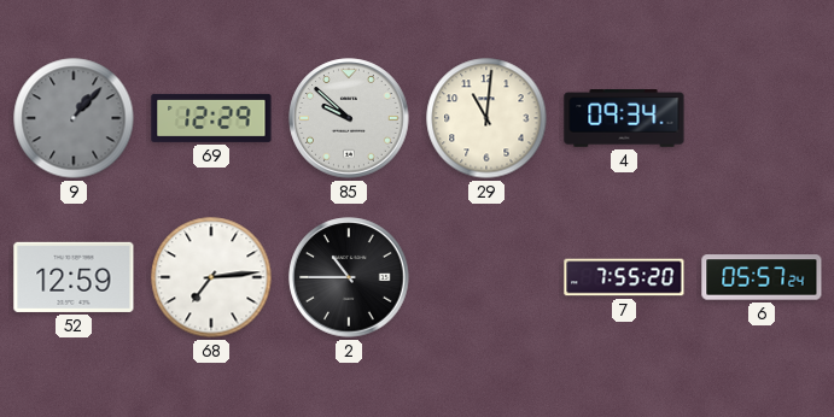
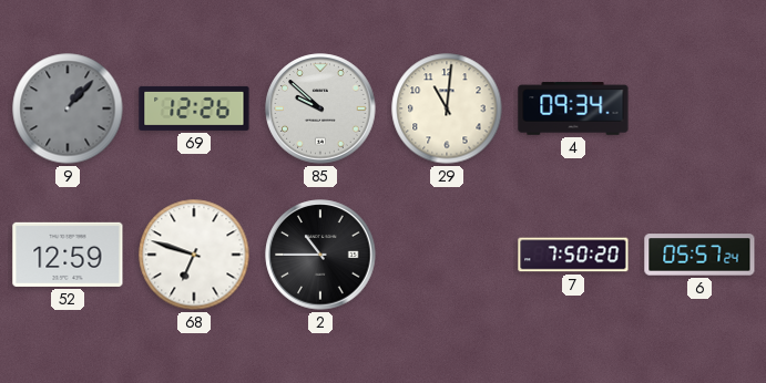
69: 12:29 -> 12:26
68: 7:14 -> 6:48
7: 7:55 -> 7:50
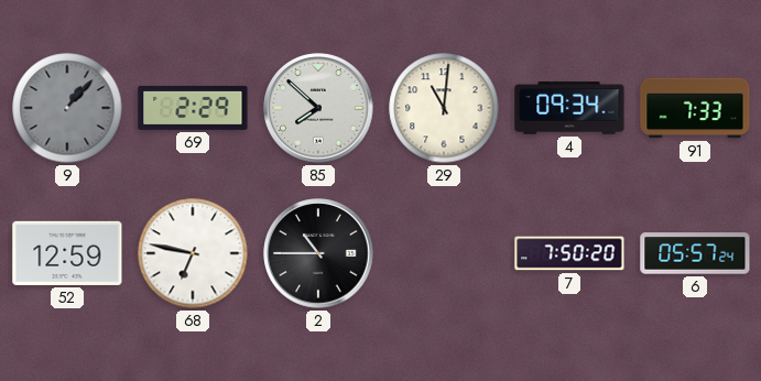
69: 12:26 -> 2:29
85: 9:52 -> 7:52
91: none -> 7:33
68: 6:48 -> 6:47
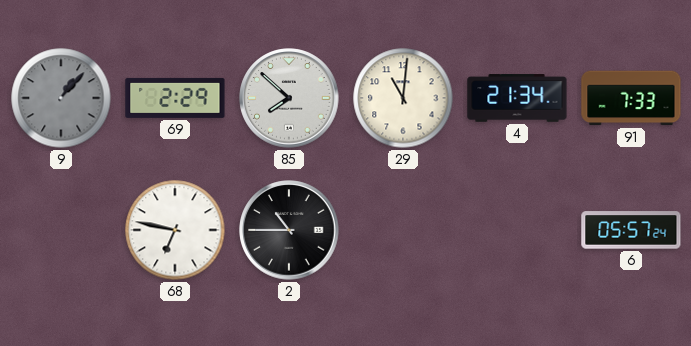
4: 09:34 -> 21:34
52: 12:59 -> none
7: 7:50 -> none
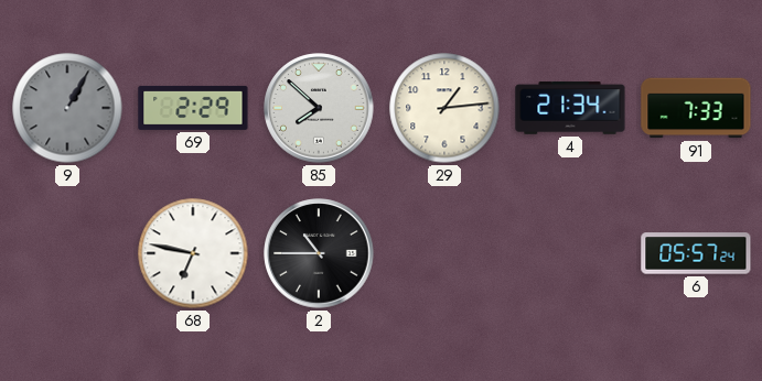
9: 1:07 -> 1:05
29: 11:01 -> 1:14
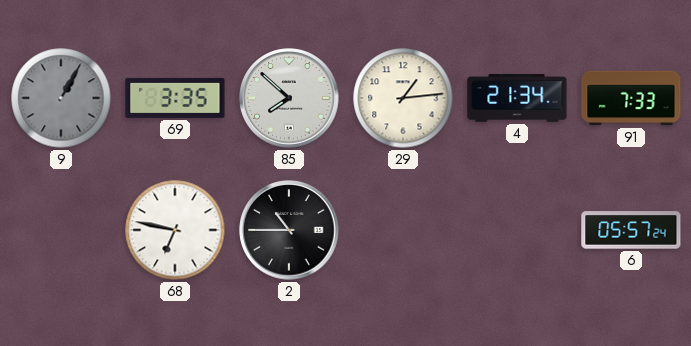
69: 2:29 -> 3:35
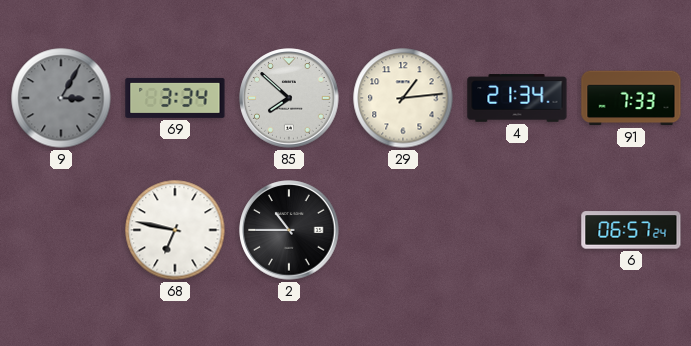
9: 1:05 -> 3:05
69: 3:35 -> 3:34
6: 05:57 -> 06:57
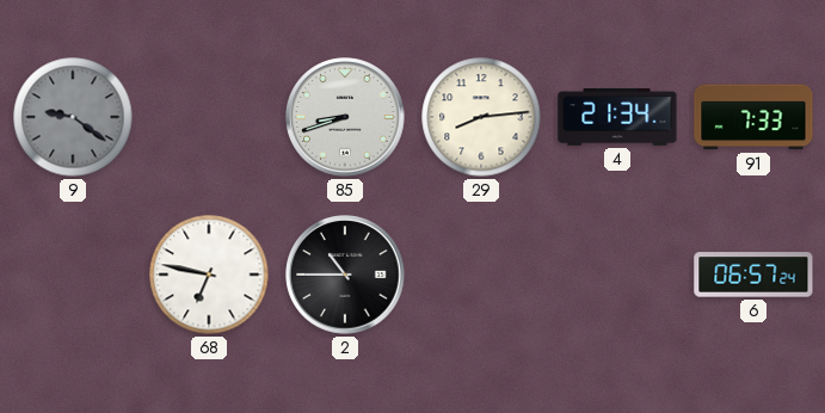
9: 3:05 -> 9:21
69: 3:34 -> none
85: 7:52 -> 8:42
29: 1:14 -> 8:14
